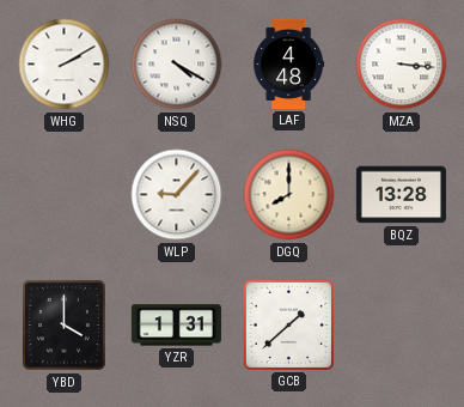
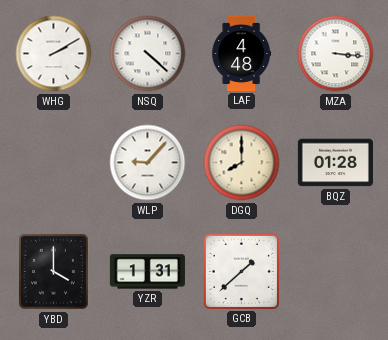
NSQ: 4:20 -> 4:22
BQZ: 13:28 -> 01:28
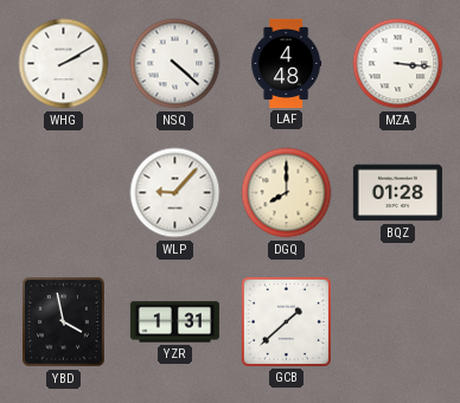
YBD: 4:00 -> 3:58
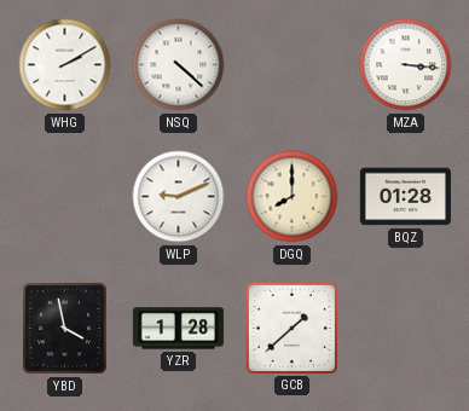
LAF: 4:48 -> none
WLP: 9:07 -> 9:11
YZR: 1:31 -> 1:28
